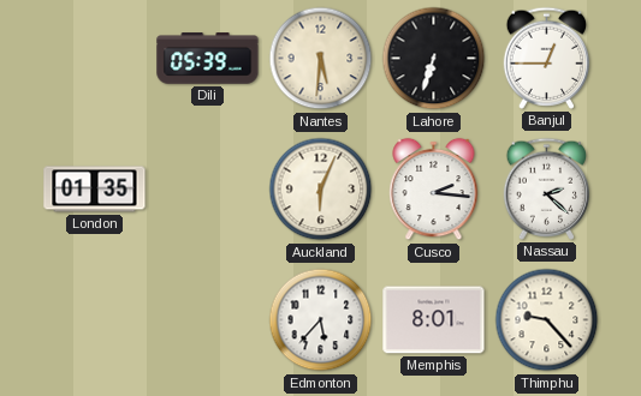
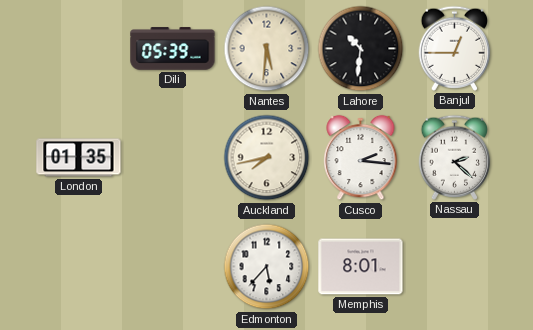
Lahore: 6:33 -> 10:31
Auckland: 6:04 -> 7:43
Thimphu: 9:23 -> none
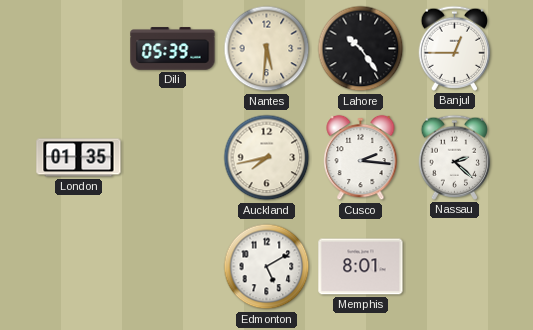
Lahore: 10:31 -> 10:24
Edmonton: 5:37 -> 5:10
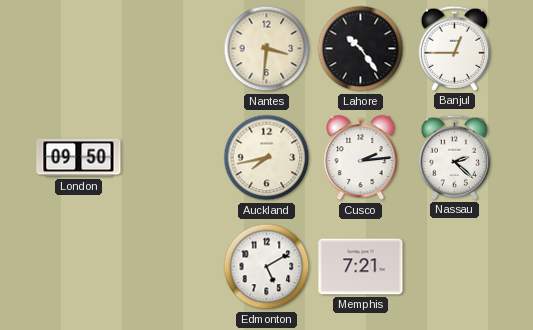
Dili: 05:39 -> none
Nantes: 5:31 -> 3:31
London: 01:35 -> 09:50
Cusco: 2:16 -> 2:14
Memphis: 8:01 -> 7:21
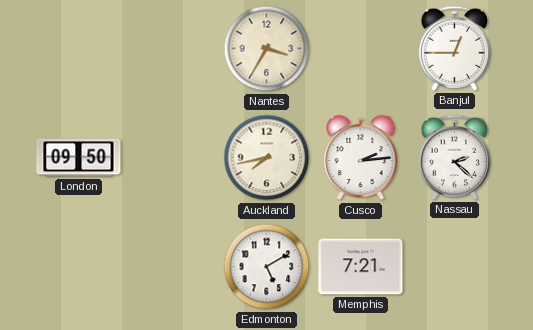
Nantes: 3:31 -> 3:35
Lahore: 10:24 -> none
